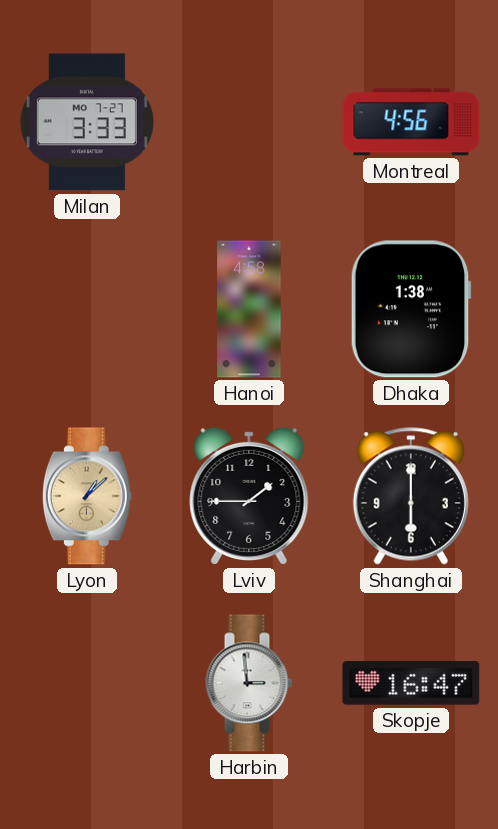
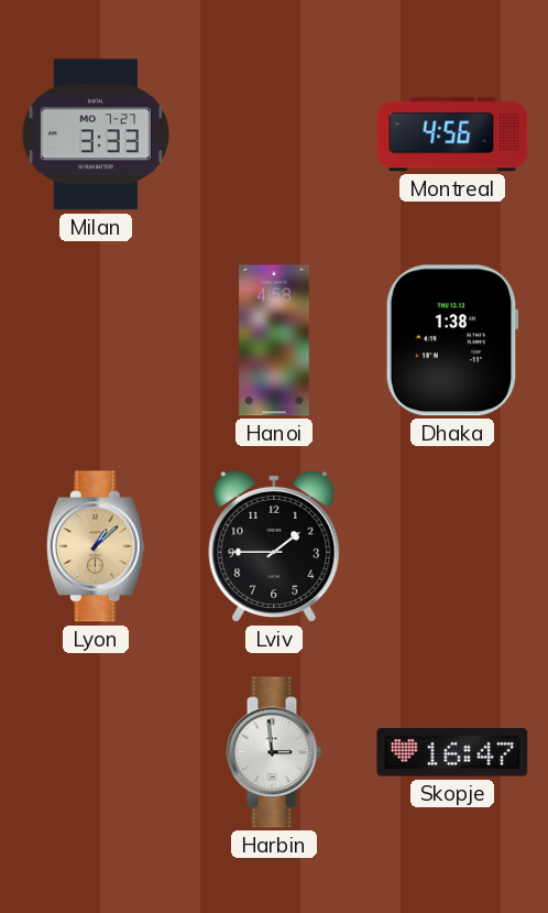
Shanghai: 6:00 -> none
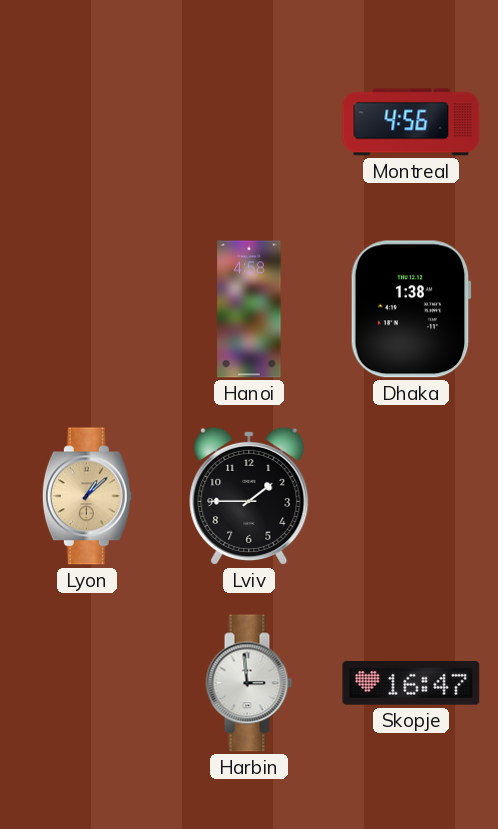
Milan: 3:33 -> none
